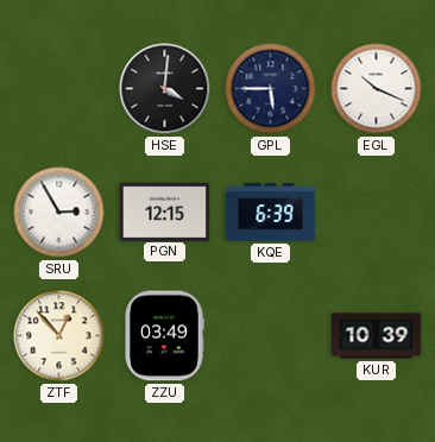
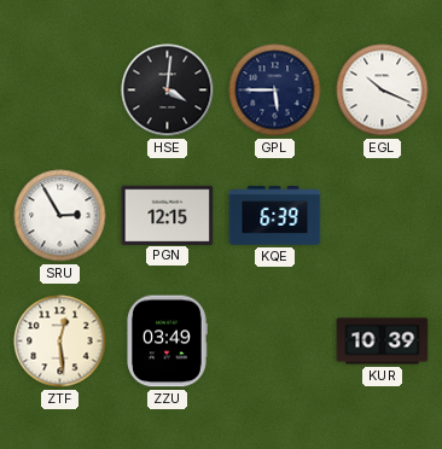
ZTF: 12:53 -> 12:29
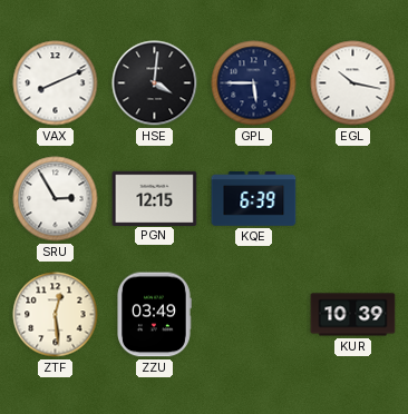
VAX: none -> 8:11
EGL: 10:19 -> 10:17
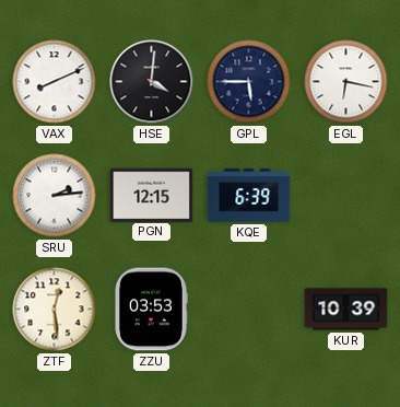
EGL: 10:17 -> 6:17
SRU: 2:55 -> 2:14
ZZU: 03:49 -> 03:53
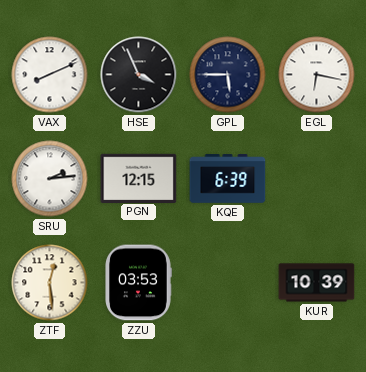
HSE: 4:01 -> 3:56
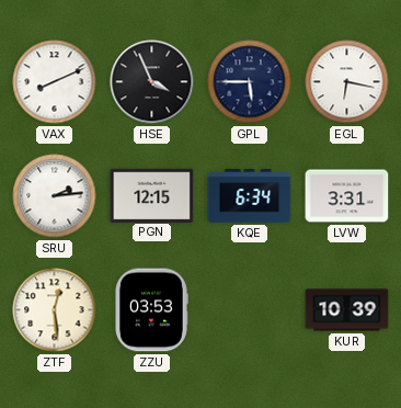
KQE: 6:39 -> 6:34
LVW: none -> 3:31
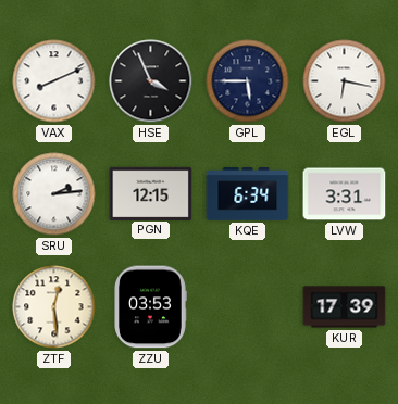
KUR: 10:39 -> 17:39
